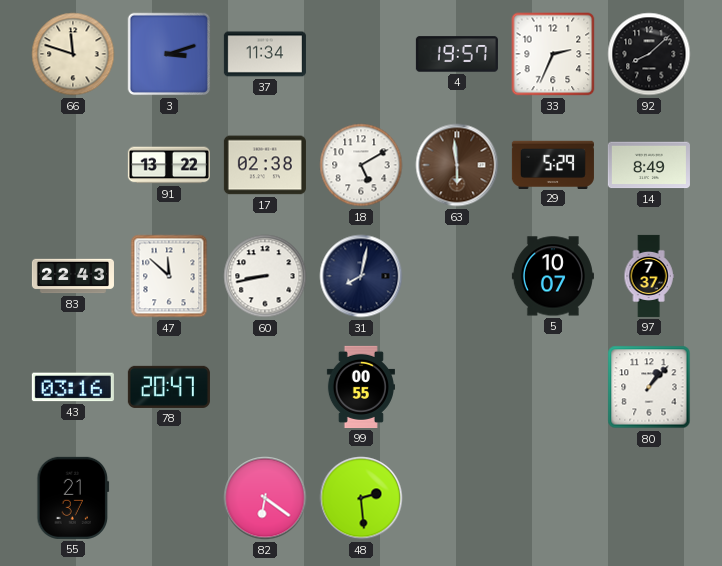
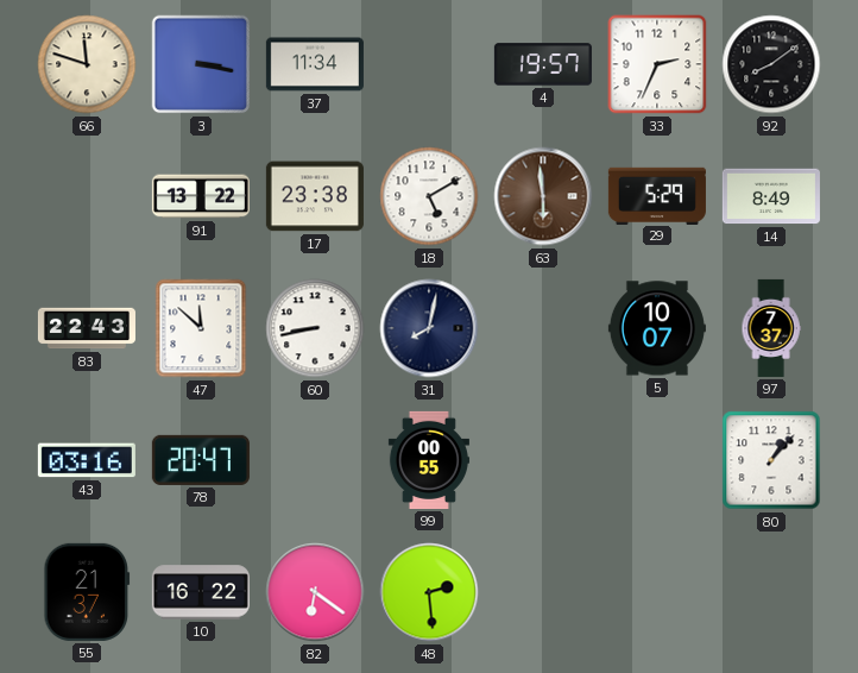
3: 3:12 -> 3:17
92: 8:08 -> 8:09
17: 02:38 -> 23:38
10: none -> 16:22
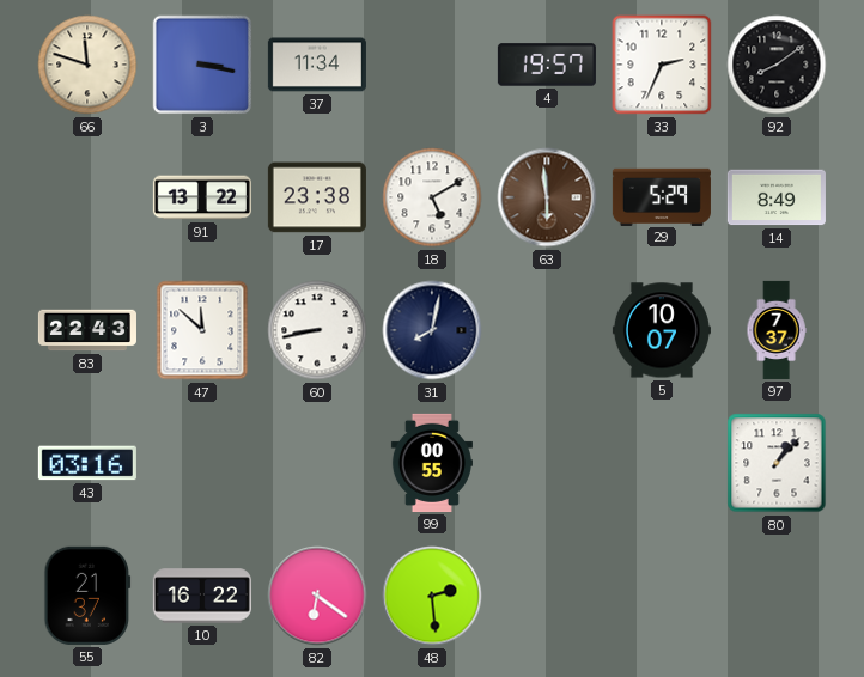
78: 20:47 -> none
